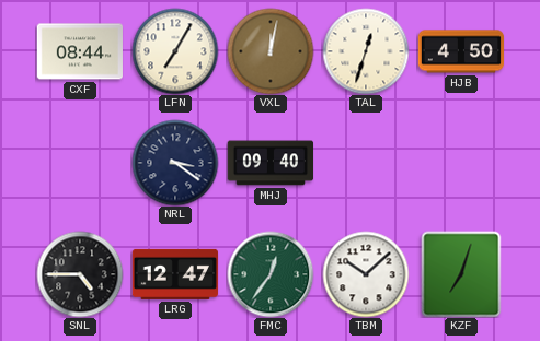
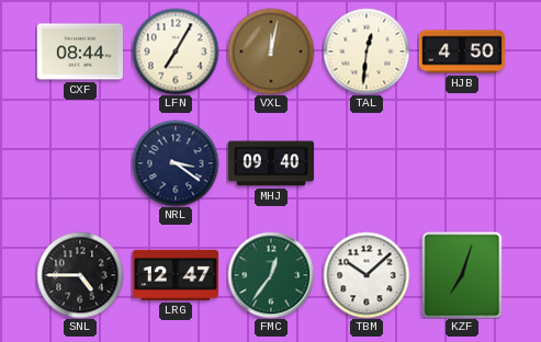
TAL: 12:33 -> 12:31
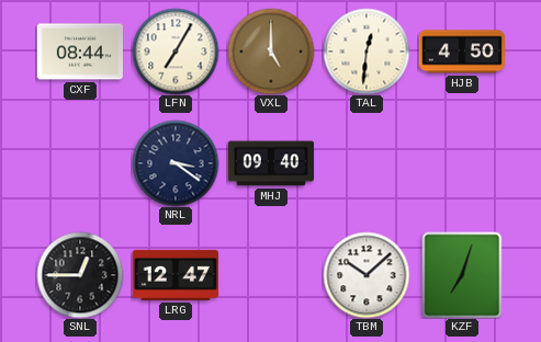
VXL: 12:02 -> 5:00
SNL: 4:45 -> 12:45
FMC: 12:36 -> none
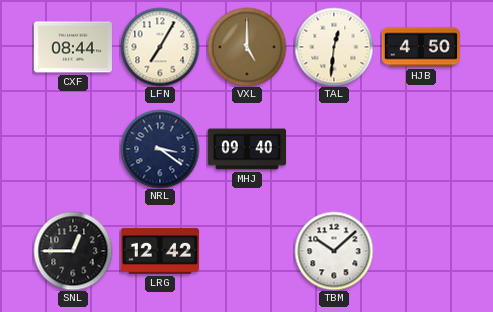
LRG: 12:47 -> 12:42
KZF: 7:03 -> none
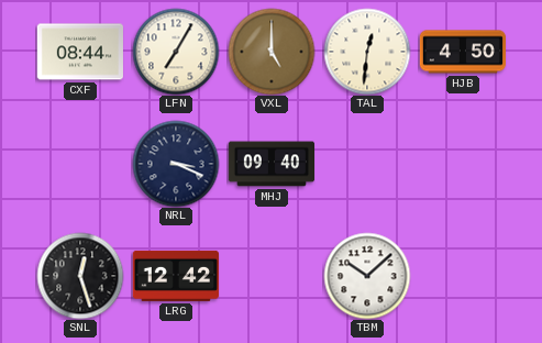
NRL: 3:21 -> 3:19
SNL: 12:45 -> 12:27
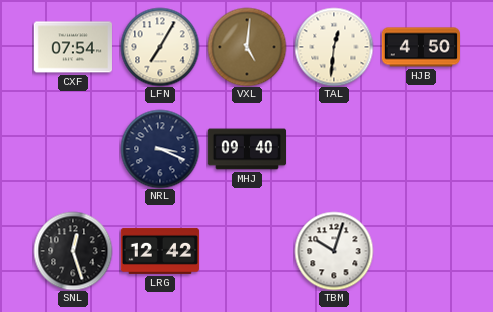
CXF: 08:44 -> 07:54
VXL: 5:00 -> 5:01
TBM: 10:08 -> 10:03
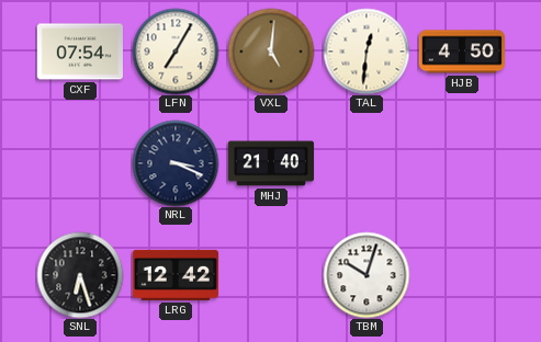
MHJ: 09:40 -> 21:40
SNL: 12:27 -> 6:27
